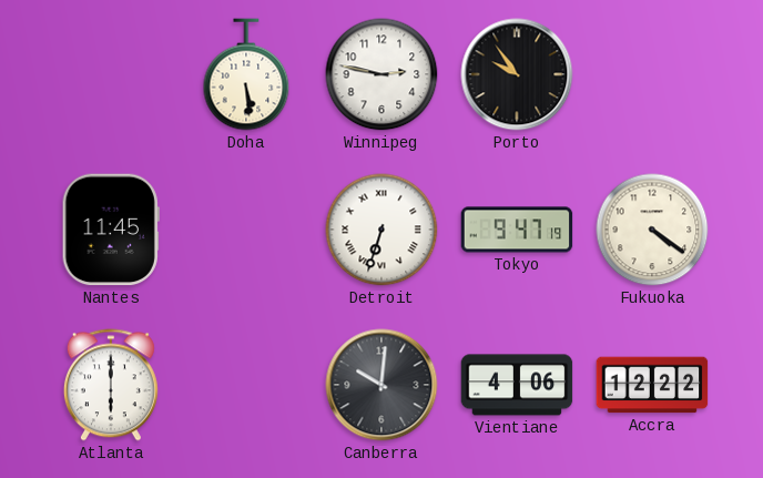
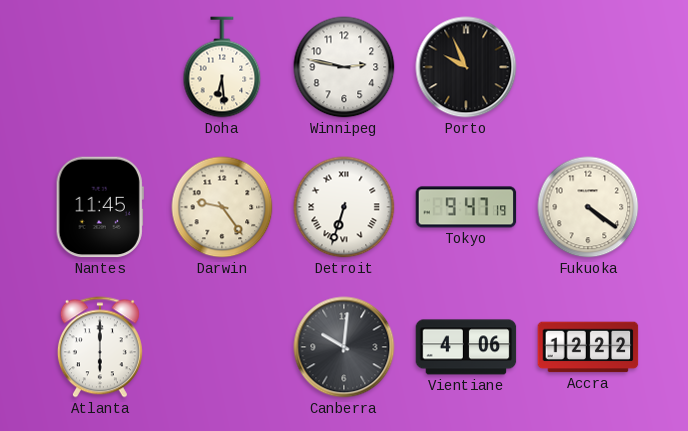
Doha: 5:29 -> 6:29
Porto: 9:54 -> 9:56
Darwin: none -> 9:24
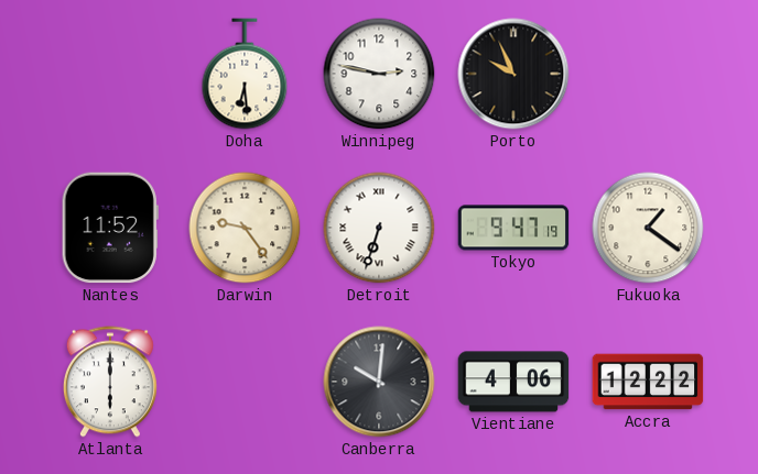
Nantes: 11:45 -> 11:52
Fukuoka: 4:21 -> 1:21
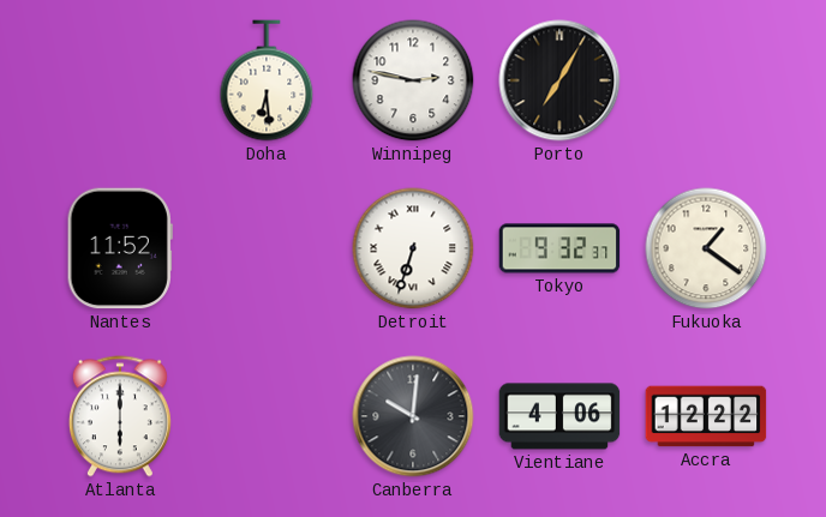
Porto: 9:56 -> 7:05
Darwin: 9:24 -> none
Tokyo: 9:47 -> 9:32
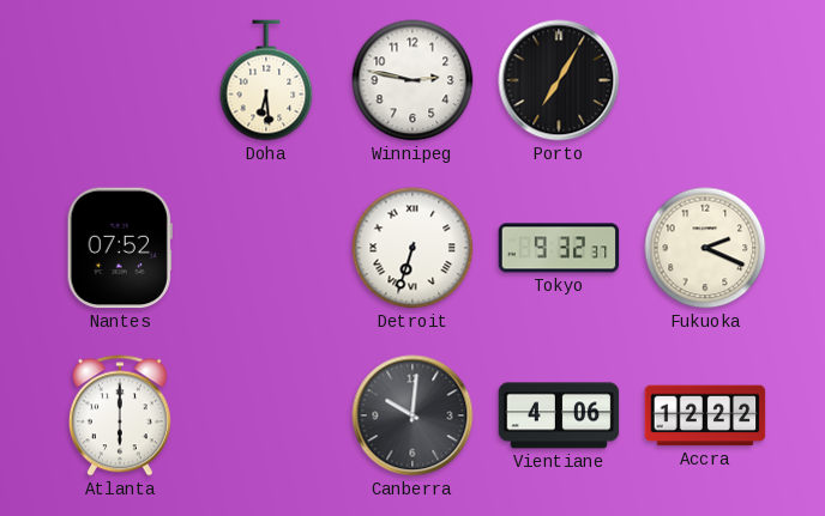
Nantes: 11:52 -> 07:52
Fukuoka: 1:21 -> 2:19
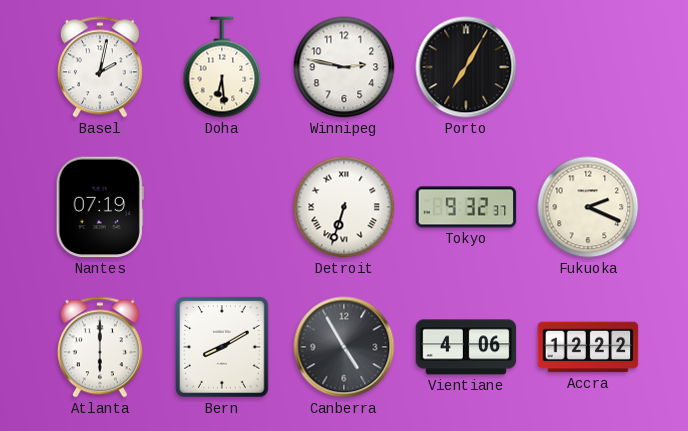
Basel: none -> 2:02
Nantes: 07:52 -> 07:19
Bern: none -> 8:10
Canberra: 10:01 -> 4:55
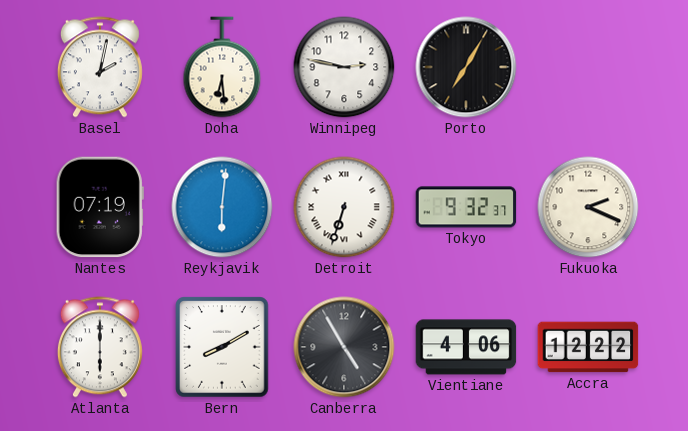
Reykjavik: none -> 6:01
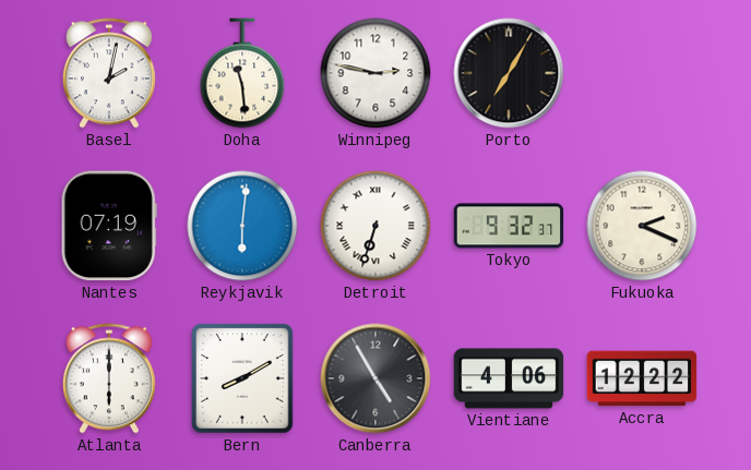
Doha: 6:29 -> 11:29
